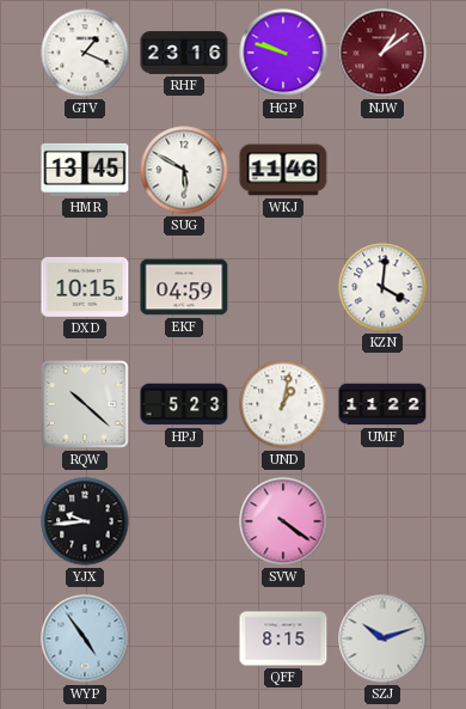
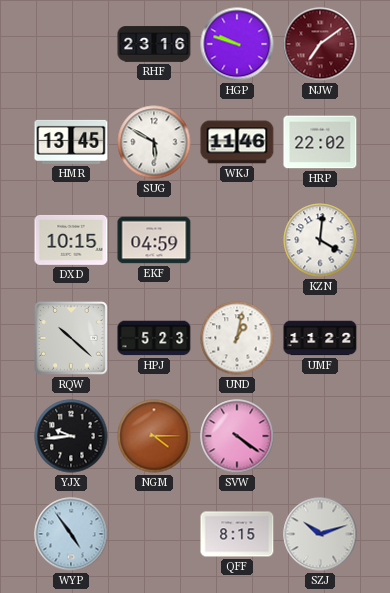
GTV: 1:19 -> none
NJW: 1:09 -> 7:09
HRP: none -> 22:02
NGM: none -> 4:15
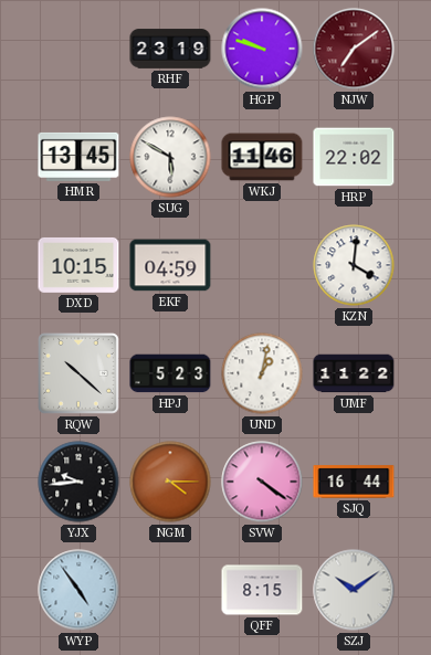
RHF: 23:16 -> 23:19
SJQ: none -> 16:44
SZJ: 10:12 -> 10:09
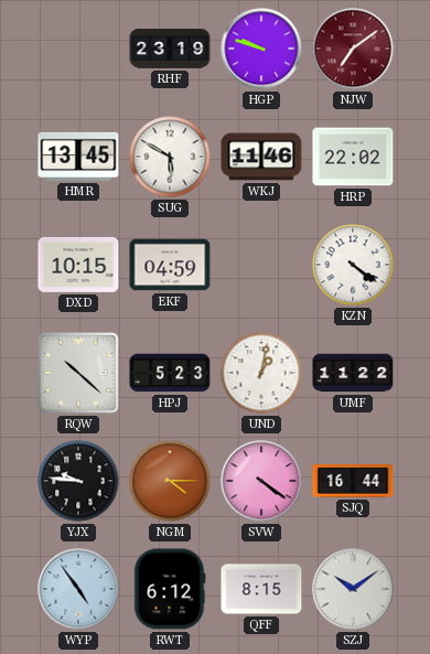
KZN: 4:01 -> 4:21
YJX: 9:44 -> 9:46
RWT: none -> 6:12
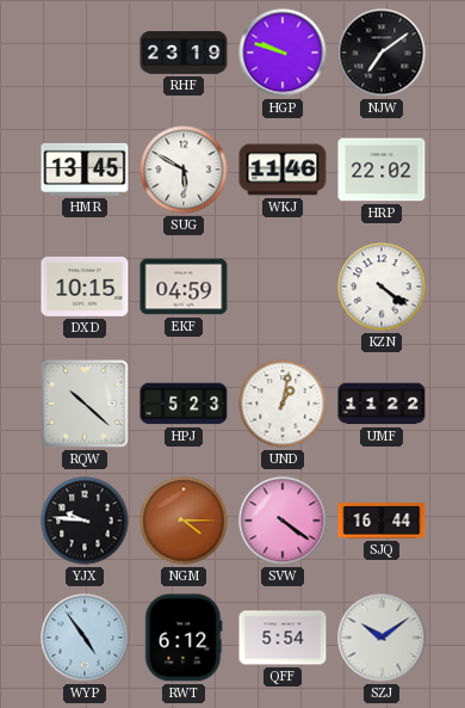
NJW dial: burgundy -> black
QFF: 8:15 -> 5:54
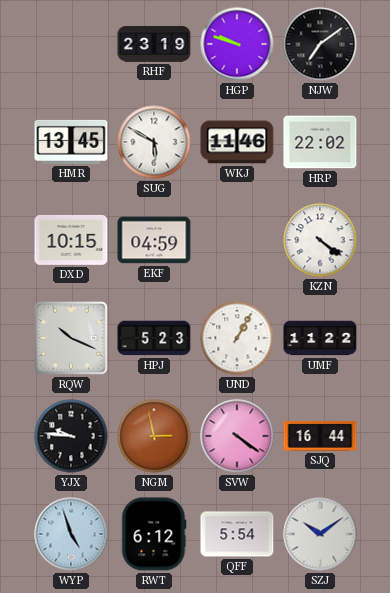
RQW: 10:22 -> 10:19
UND: 1:02 -> 1:05
NGM: 4:15 -> 2:58
WYP: 4:54 -> 4:57
